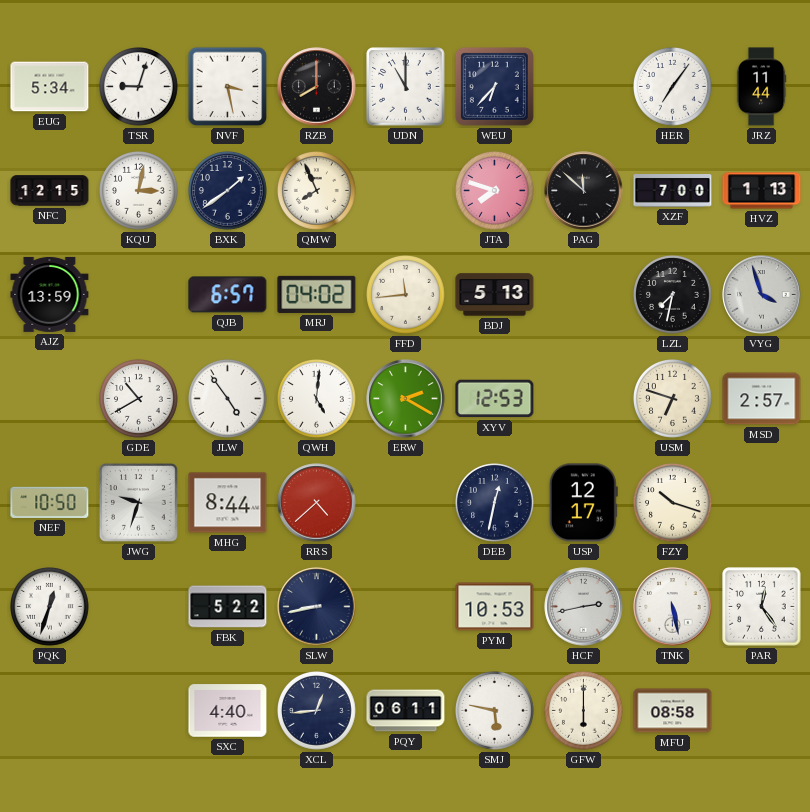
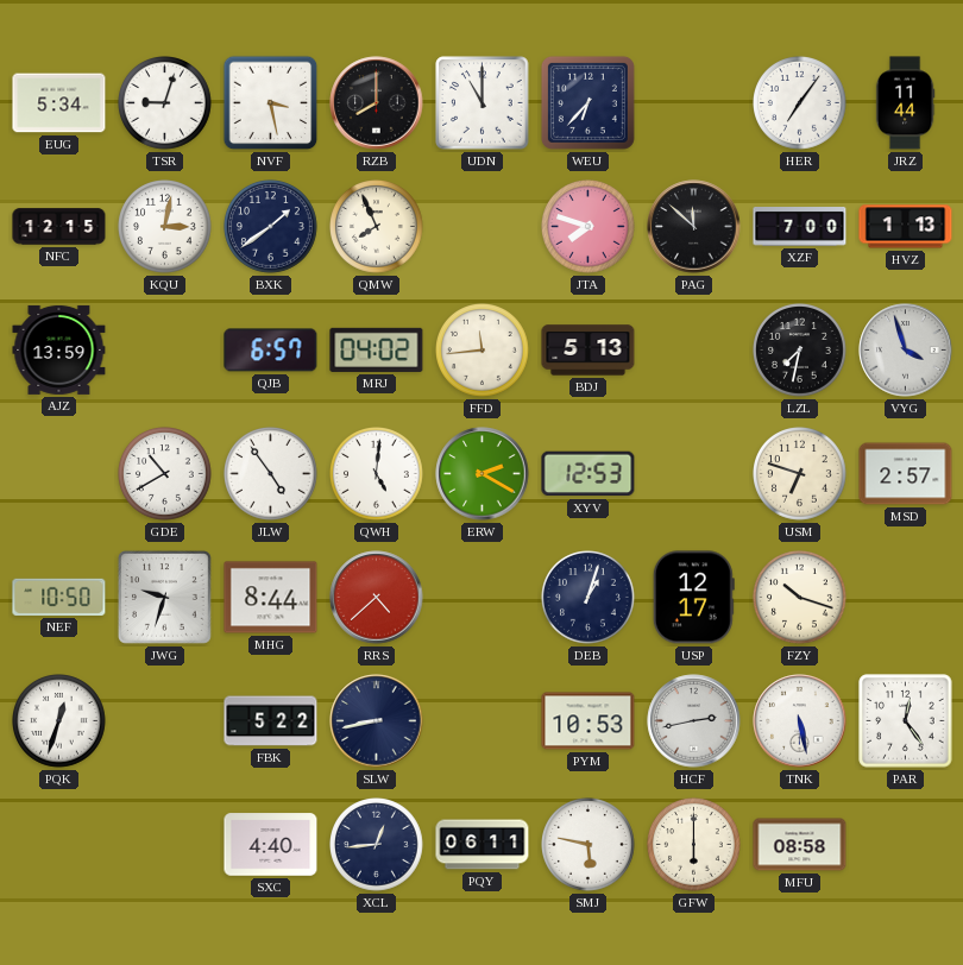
DEB: 12:32 -> 1:03
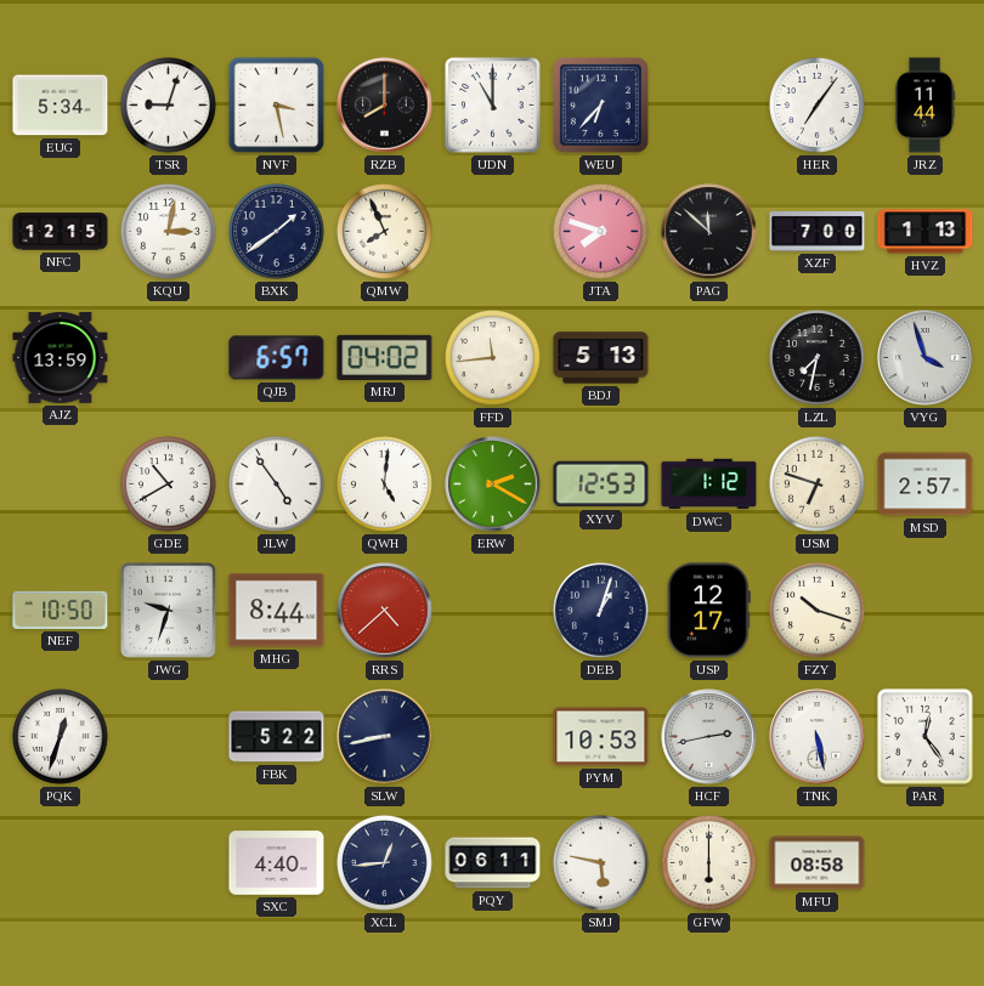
DWC: none -> 1:12
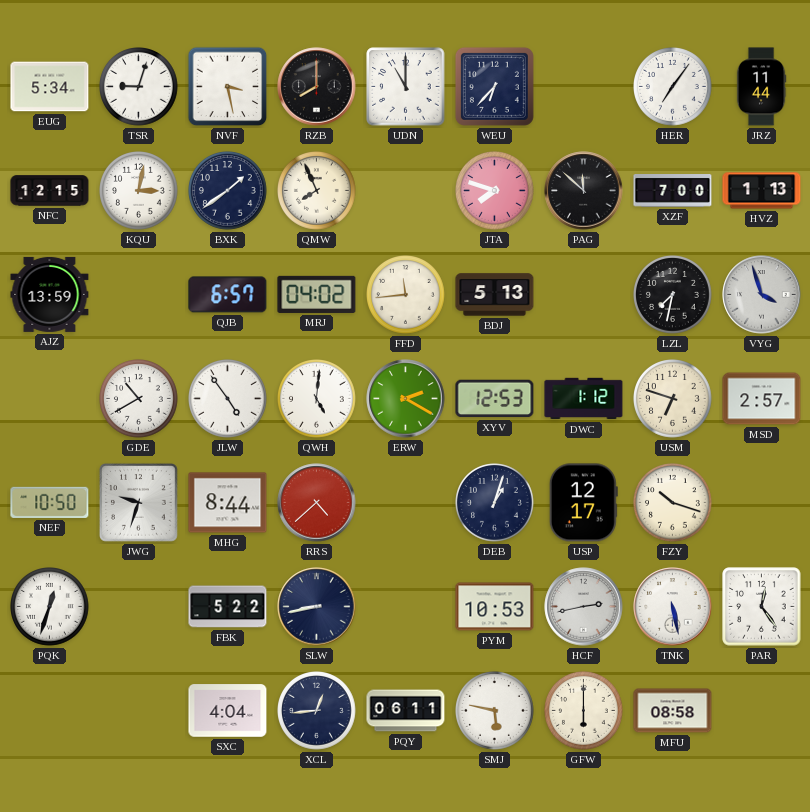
SXC: 4:40 -> 4:04
